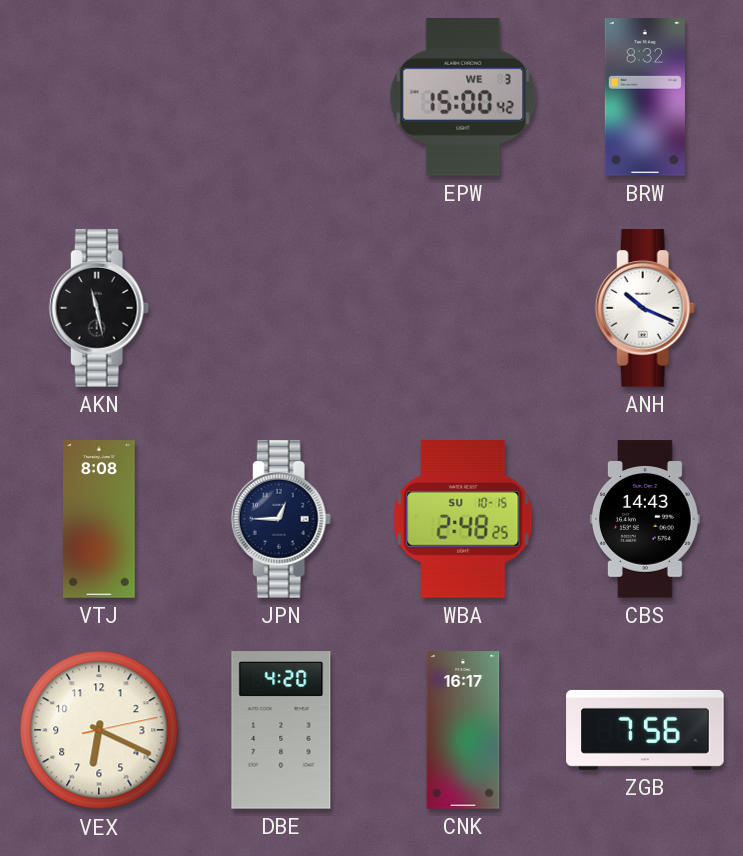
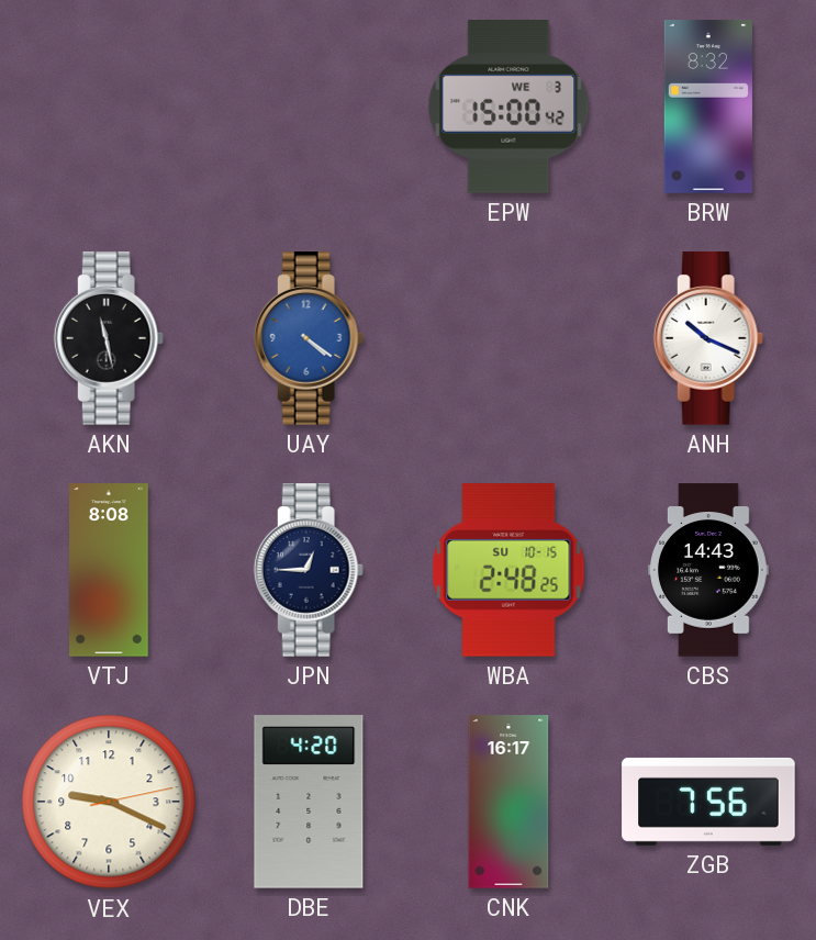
UAY: none -> 4:21
VEX: 6:19 -> 9:19
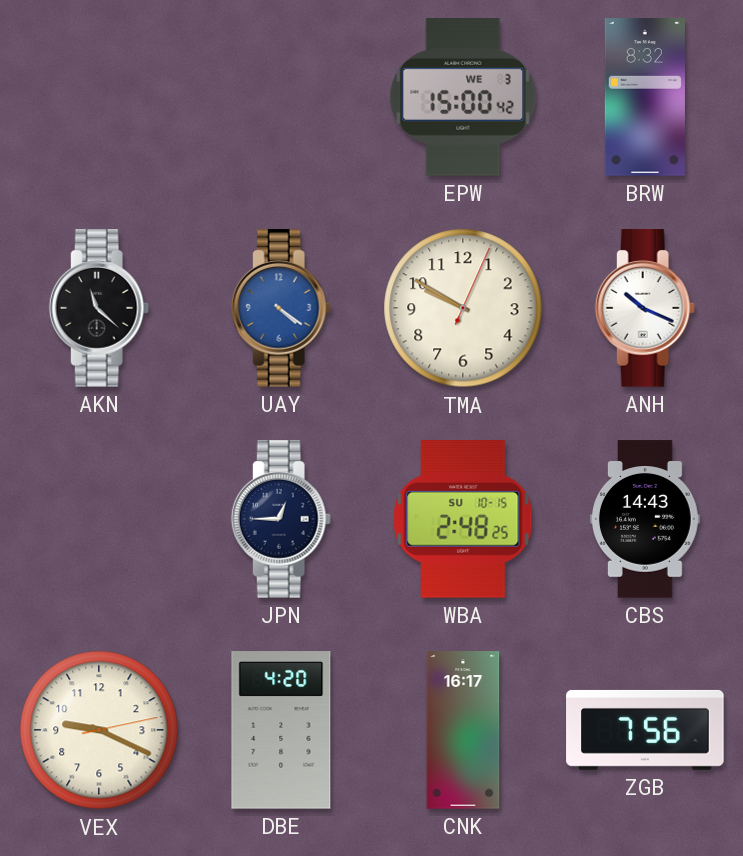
AKN: 11:28 -> 11:22
TMA: none -> 9:50
VTJ: 8:08 -> none
